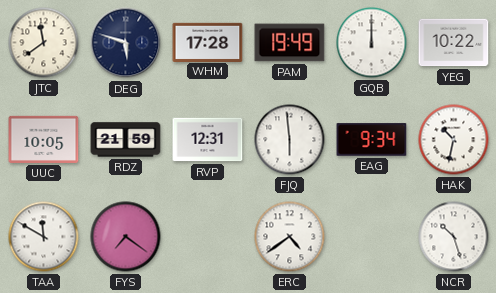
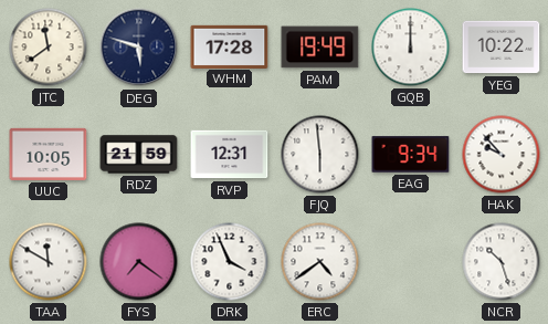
HAK: 10:32 -> 9:53
DRK: none -> 3:56
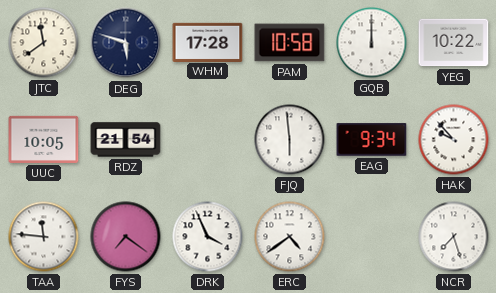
PAM: 19:49 -> 10:58
RDZ: 21:59 -> 21:54
RVP: 12:31 -> none
TAA: 11:50 -> 11:46
NCR: 10:27 -> 7:27
